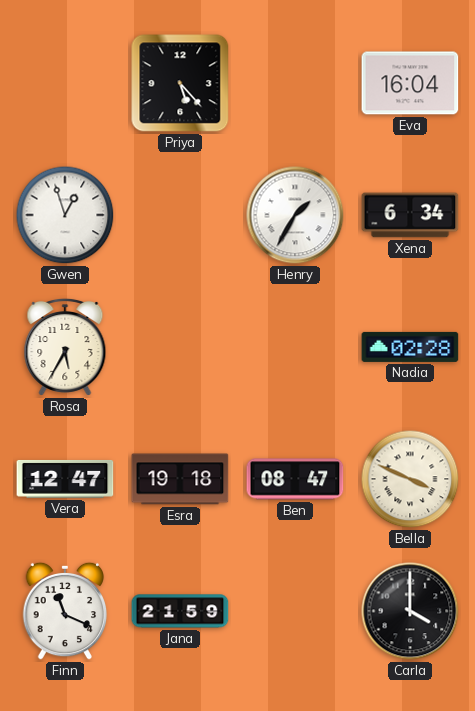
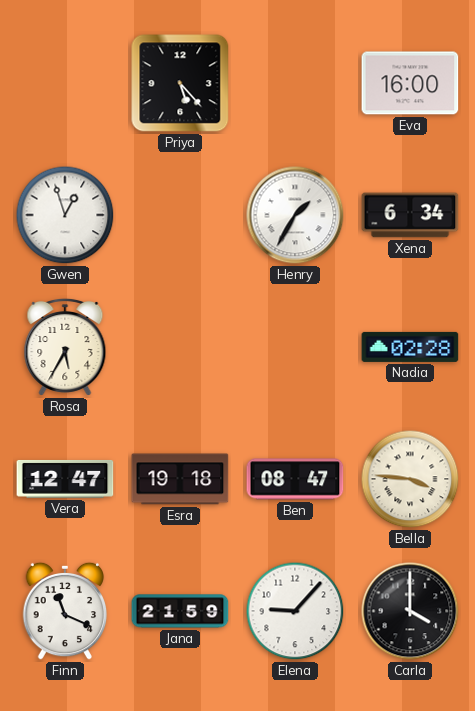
Eva: 16:04 -> 16:00
Bella: 3:49 -> 3:46
Elena: none -> 9:07
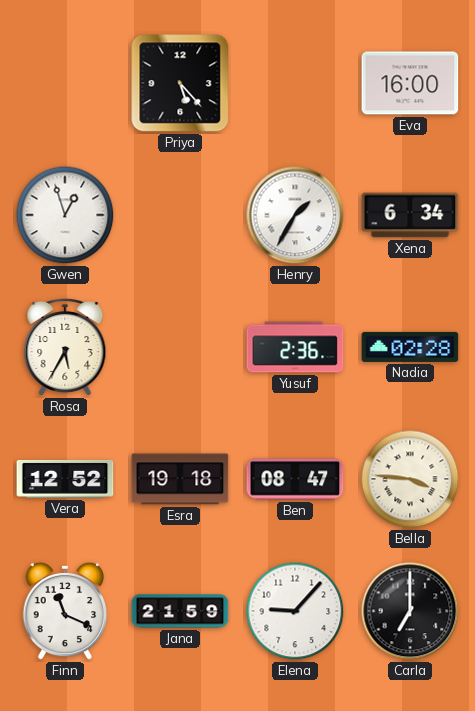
Yusuf: none -> 2:36
Vera: 12:47 -> 12:52
Carla: 4:00 -> 7:00
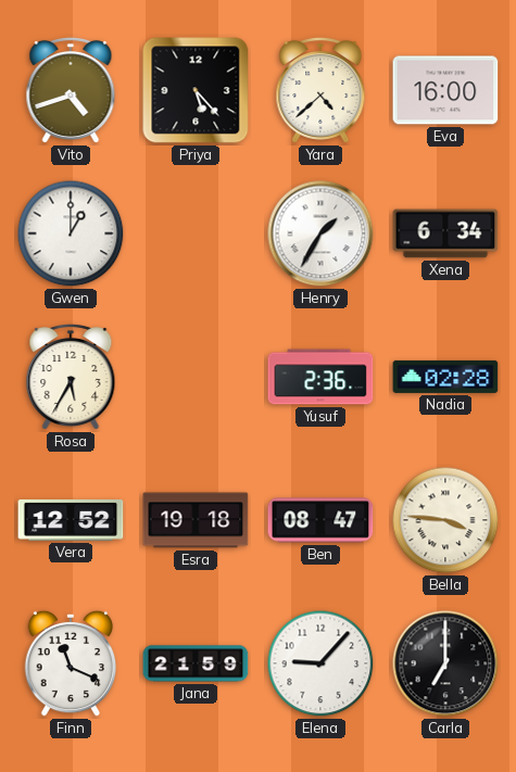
Vito: none -> 4:42
Yara: none -> 4:38
Gwen: 12:57 -> 1:00
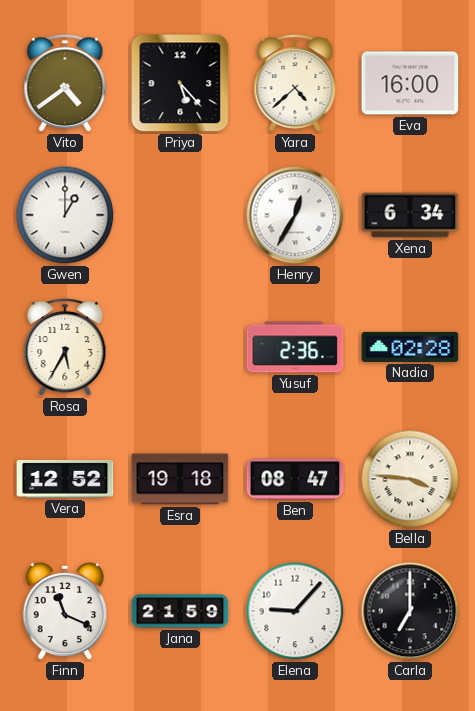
Vito: 4:42 -> 4:39
Henry: 1:35 -> 12:35
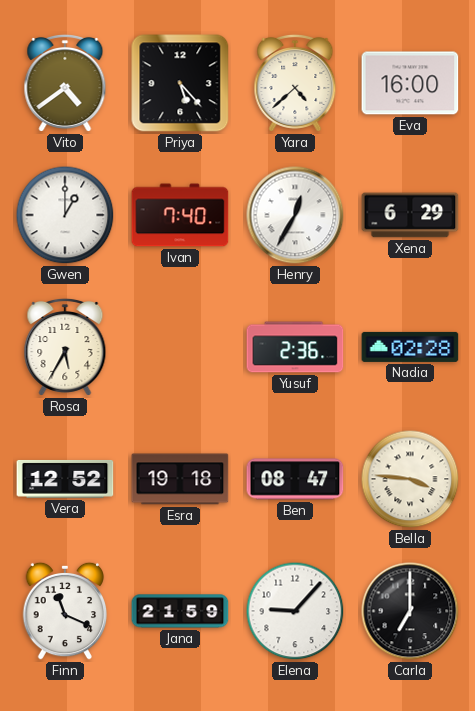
Ivan: none -> 7:40
Xena: 6:34 -> 6:29
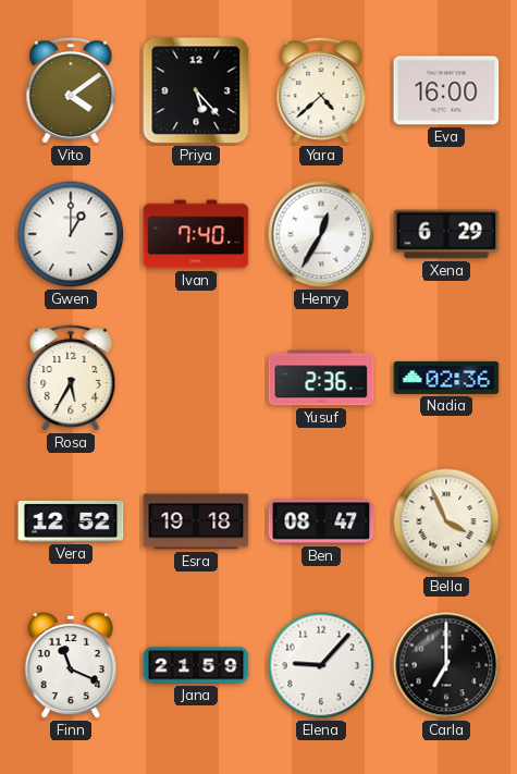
Vito: 4:39 -> 4:09
Nadia: 02:28 -> 02:36
Bella: 3:46 -> 3:56
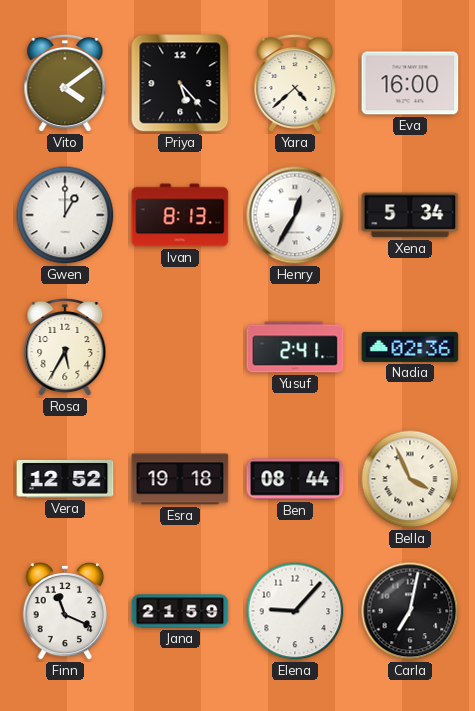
Ivan: 7:40 -> 8:13
Xena: 6:29 -> 5:34
Yusuf: 2:36 -> 2:41
Ben: 08:47 -> 08:44
Carla: 7:00 -> 7:02
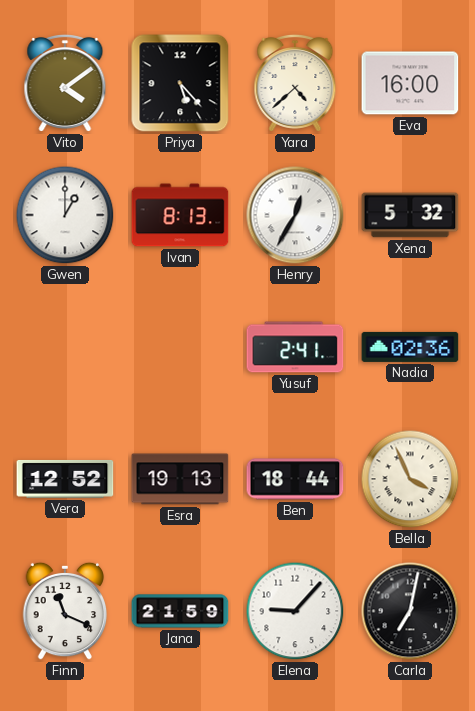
Xena: 5:34 -> 5:32
Rosa: 5:35 -> none
Esra: 19:18 -> 19:13
Ben: 08:44 -> 18:44
